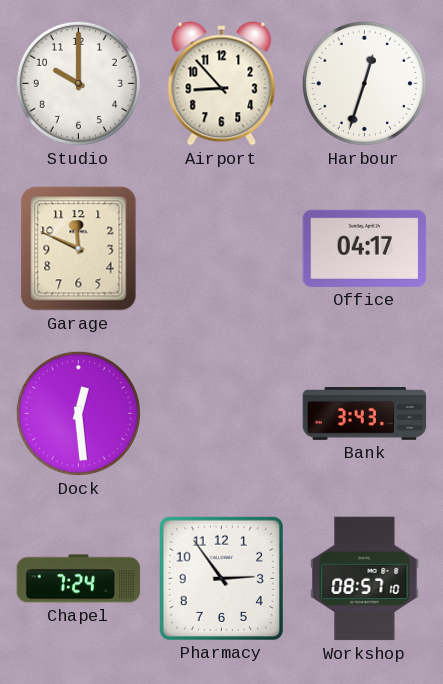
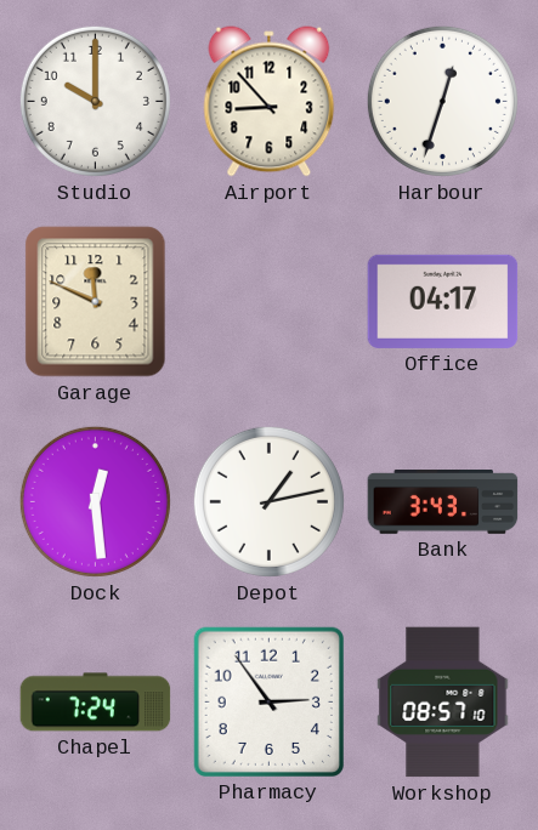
Depot: none -> 1:13
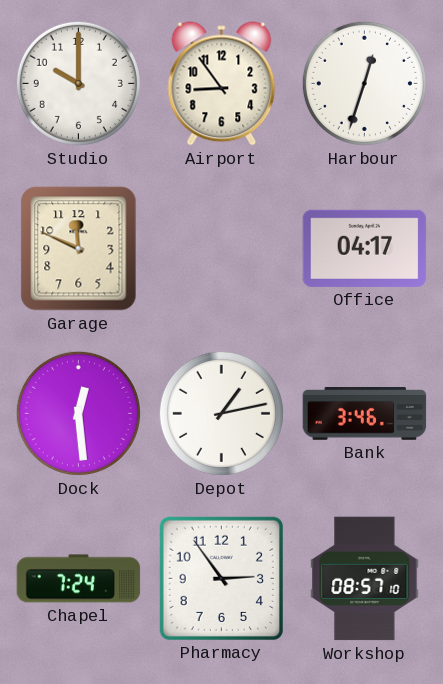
Airport: 8:53 -> 8:54
Bank: 3:43 -> 3:46
